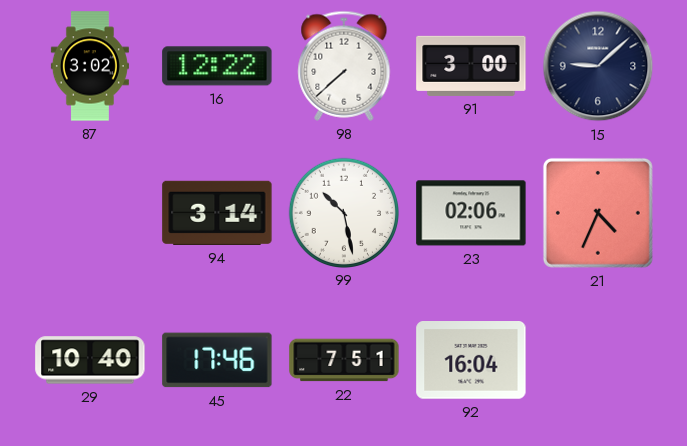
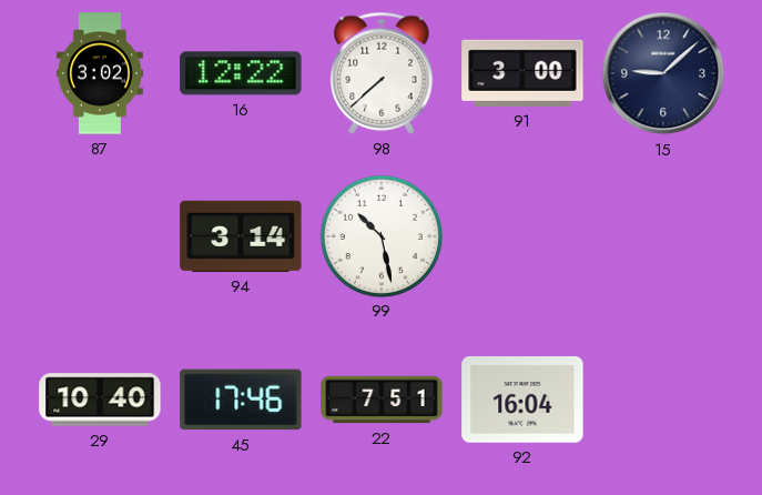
23: 02:06 -> none
21: 4:34 -> none
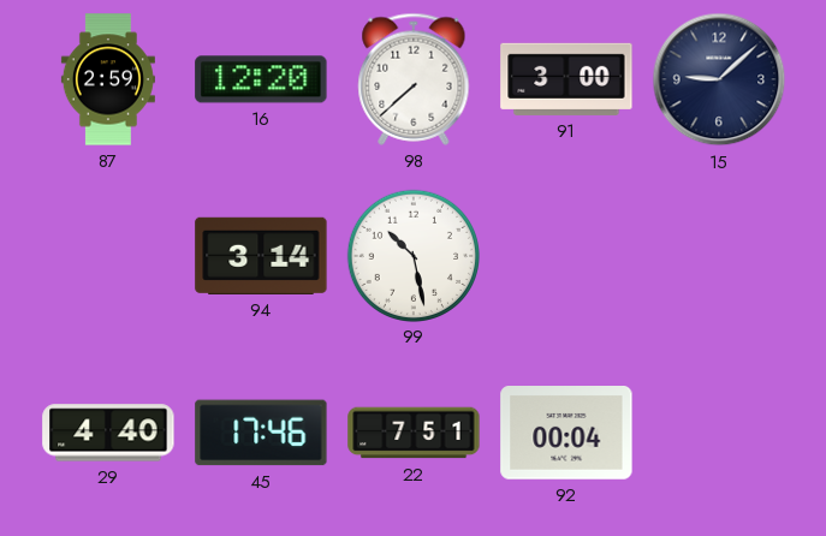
87: 3:02 -> 2:59
16: 12:22 -> 12:20
29: 10:40 -> 4:40
92: 16:04 -> 00:04
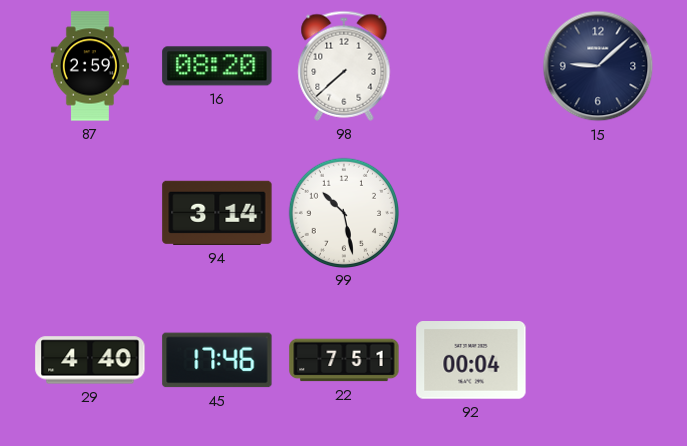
16: 12:20 -> 08:20
91: 3:00 -> none
